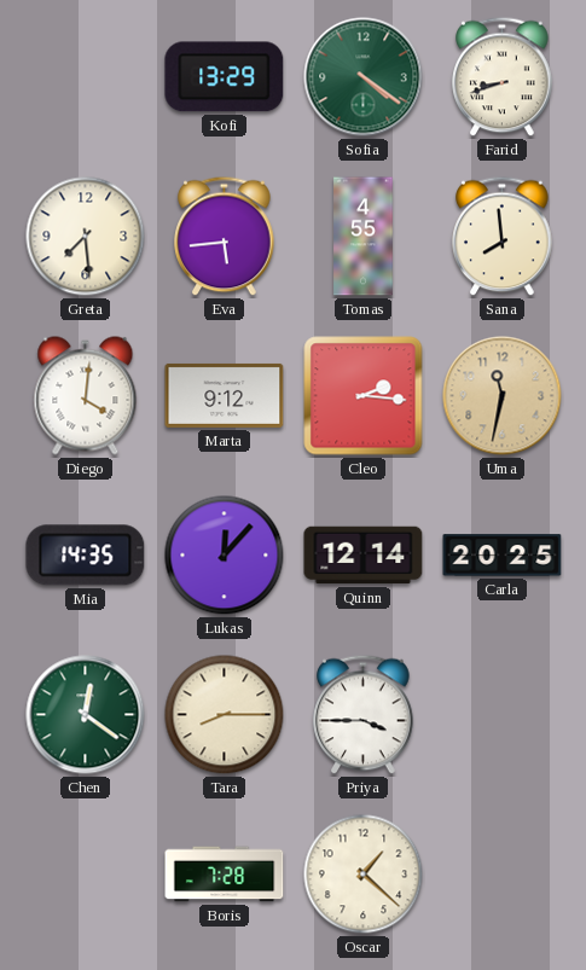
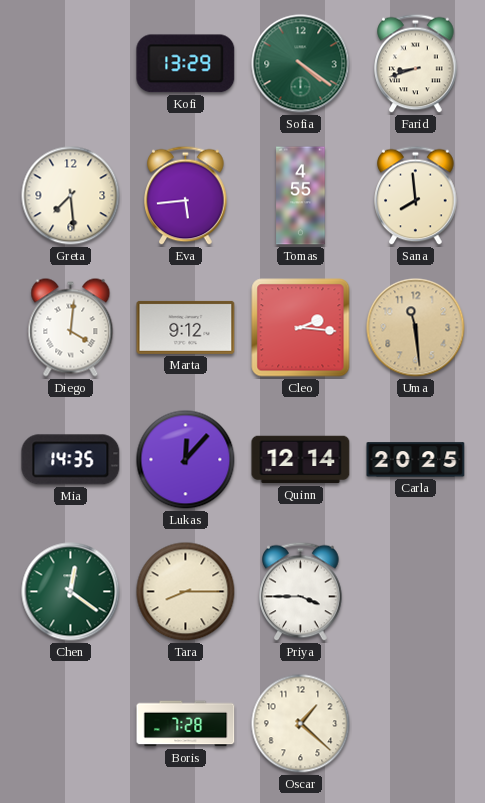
Uma: 11:32 -> 11:29
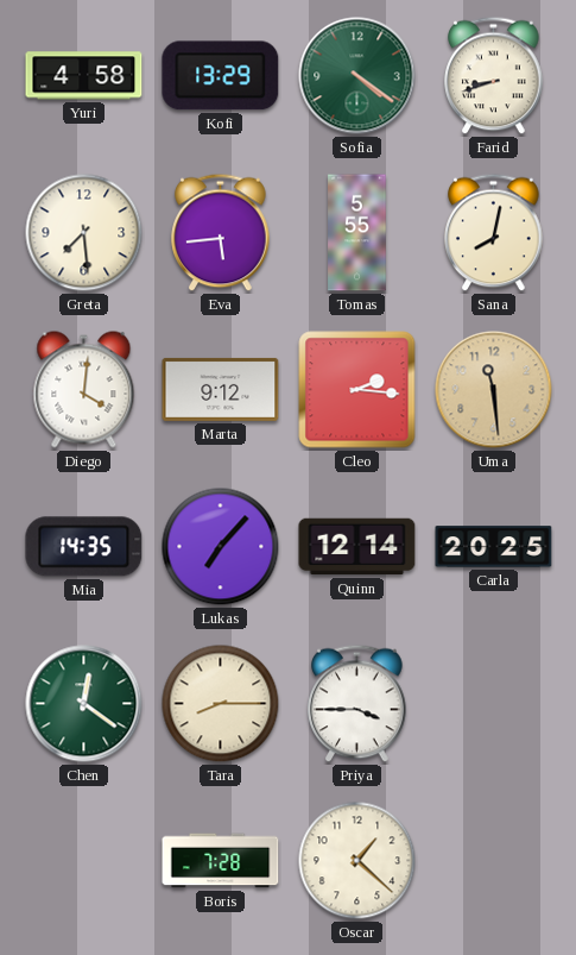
Yuri: none -> 4:58
Tomas: 4:55 -> 5:55
Sana: 7:59 -> 8:02
Lukas: 12:07 -> 7:07
